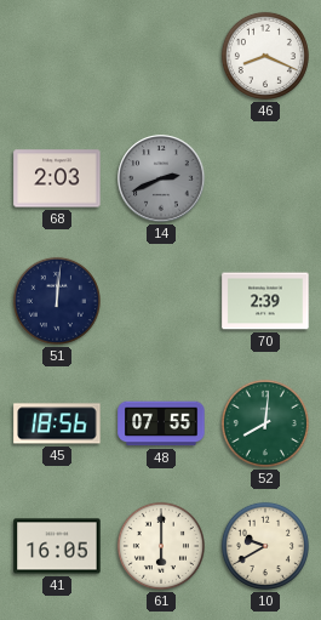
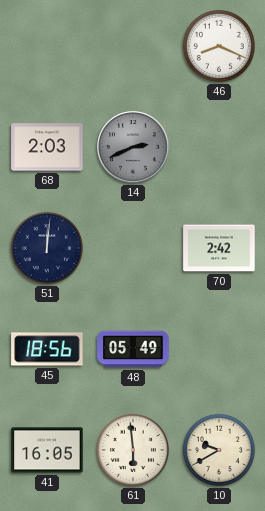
70: 2:39 -> 2:42
48: 07:55 -> 05:49
52: 8:01 -> none
61: 6:00 -> 5:59
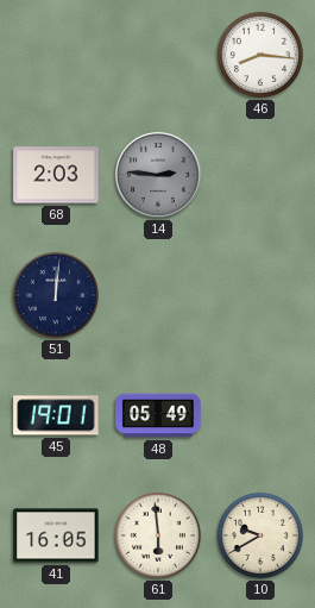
46: 8:19 -> 8:16
14: 2:41 -> 2:46
70: 2:42 -> none
45: 18:56 -> 19:01
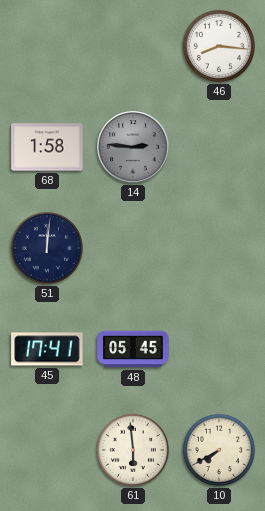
68: 2:03 -> 1:58
45: 19:01 -> 17:41
48: 05:49 -> 05:45
41: 16:05 -> none
10: 9:40 -> 7:40
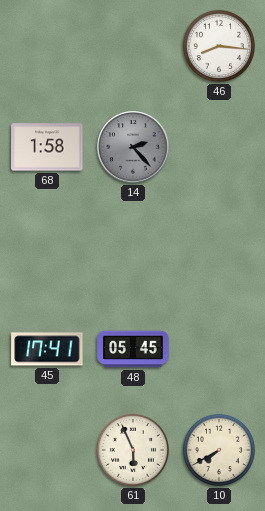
14: 2:46 -> 2:23
51: 12:01 -> none
61: 5:59 -> 5:56
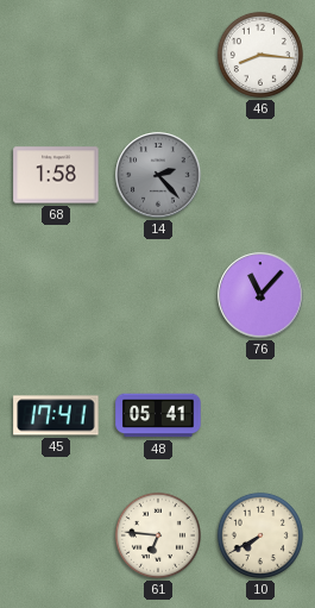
76: none -> 11:07
48: 05:45 -> 05:41
61: 5:56 -> 6:46
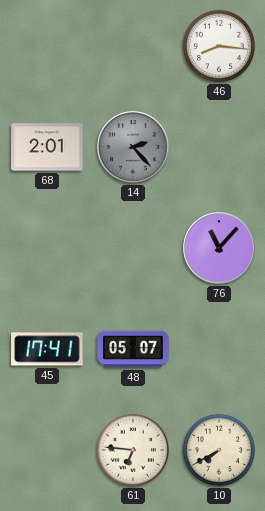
68: 1:58 -> 2:01
48: 05:41 -> 05:07
